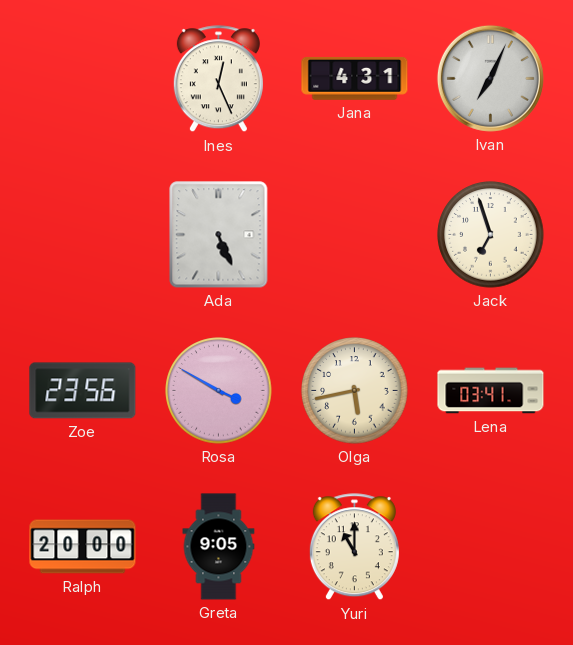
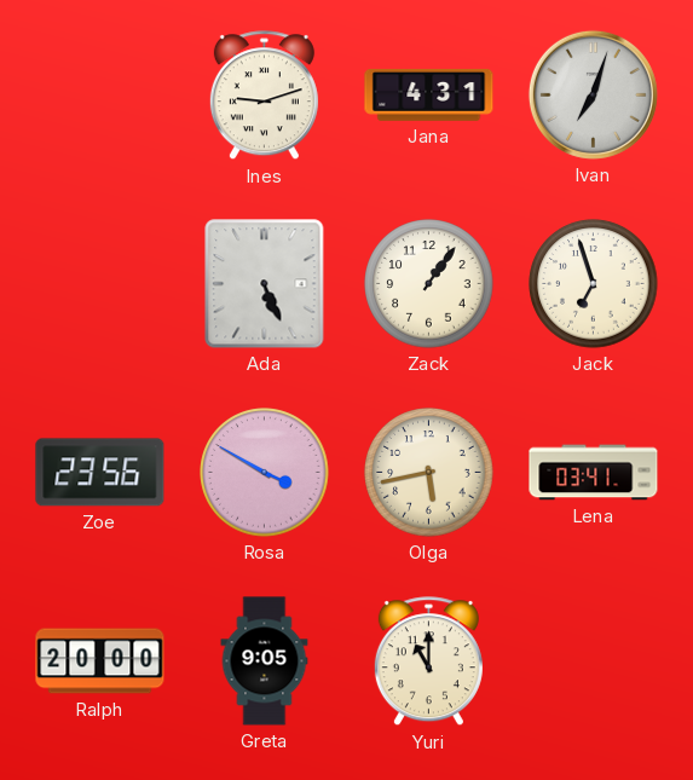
Ines: 12:26 -> 9:12
Ivan: 7:04 -> 7:03
Zack: none -> 1:06
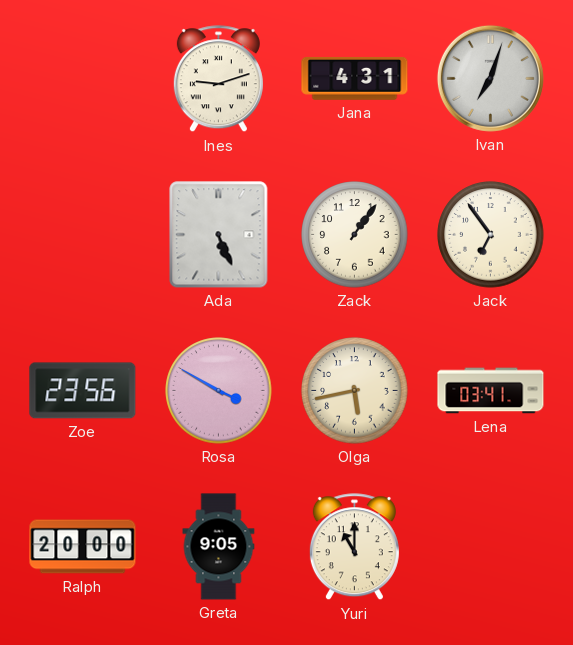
Jack: 6:57 -> 6:54
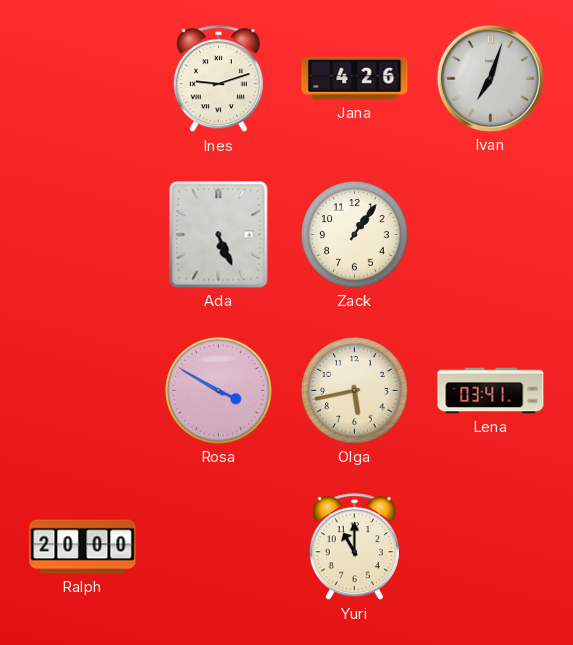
Jana: 4:31 -> 4:26
Jack: 6:54 -> none
Zoe: 23:56 -> none
Greta: 9:05 -> none
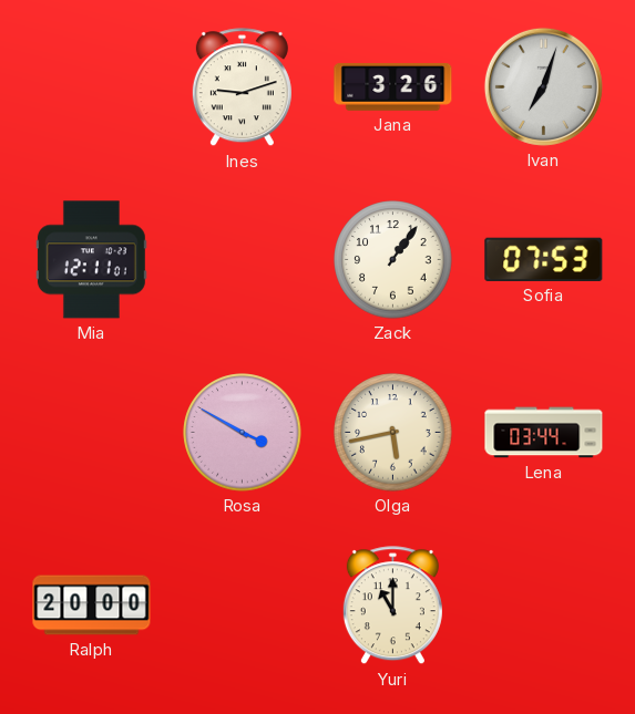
Jana: 4:26 -> 3:26
Mia: none -> 12:11
Ada: 5:26 -> none
Sofia: none -> 07:53
Lena: 03:41 -> 03:44
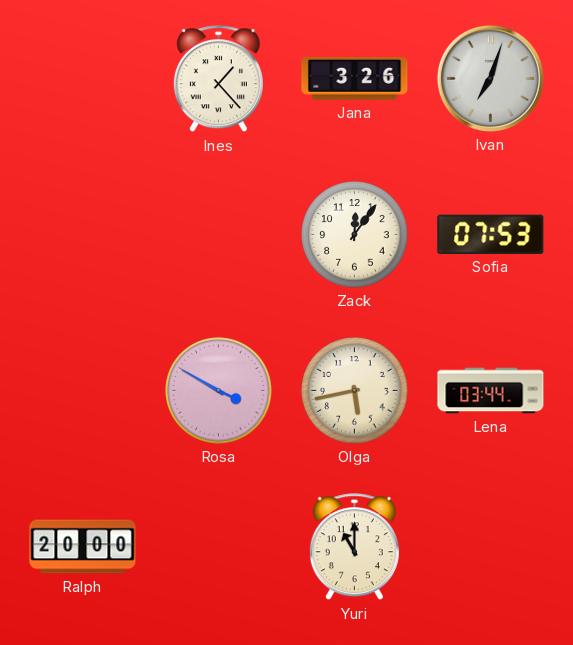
Ines: 9:12 -> 1:23
Mia: 12:11 -> none
Zack: 1:06 -> 12:06
